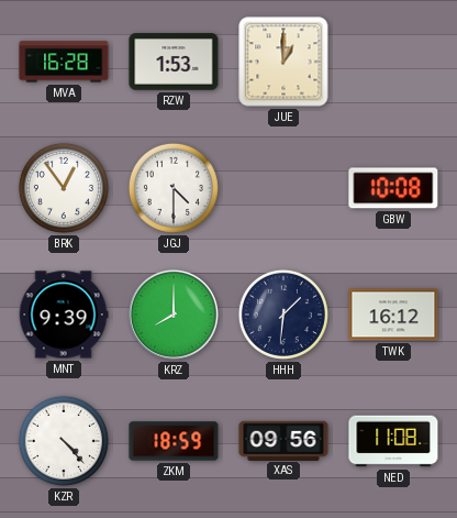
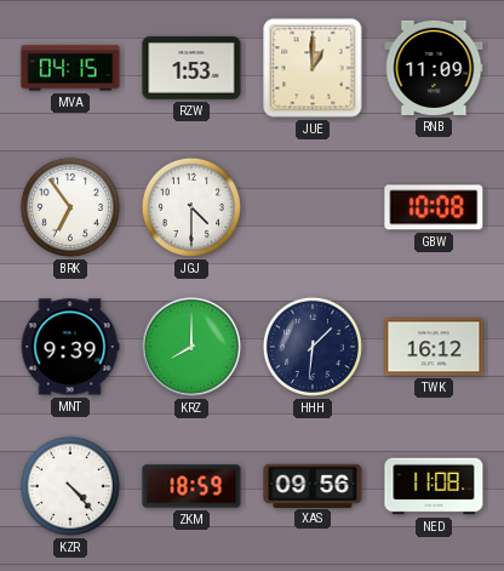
MVA: 16:28 -> 04:15
RNB: none -> 11:09
BRK: 12:54 -> 6:54
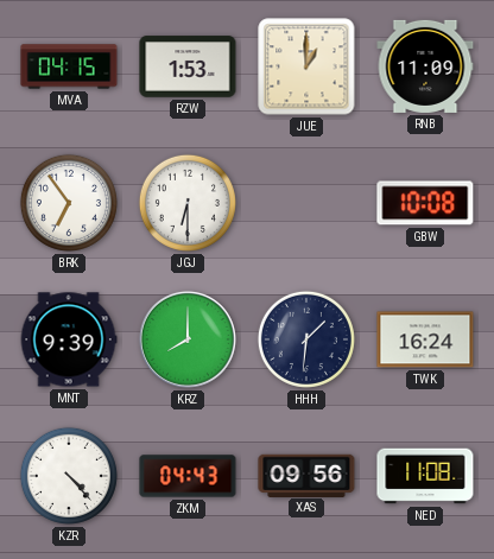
JGJ: 4:30 -> 6:30
TWK: 16:12 -> 16:24
ZKM: 18:59 -> 04:43
